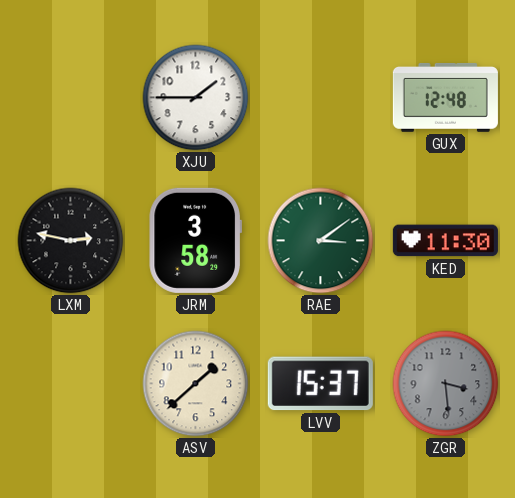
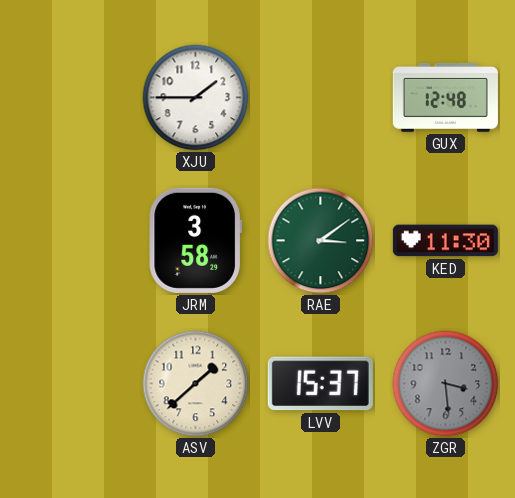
LXM: 2:47 -> none
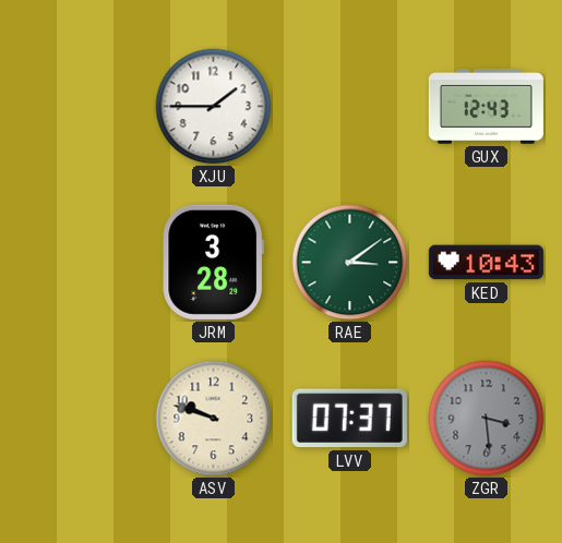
GUX: 12:48 -> 12:43
JRM: 3:58 -> 3:28
KED: 11:30 -> 10:43
ASV: 1:38 -> 9:48
LVV: 15:37 -> 07:37
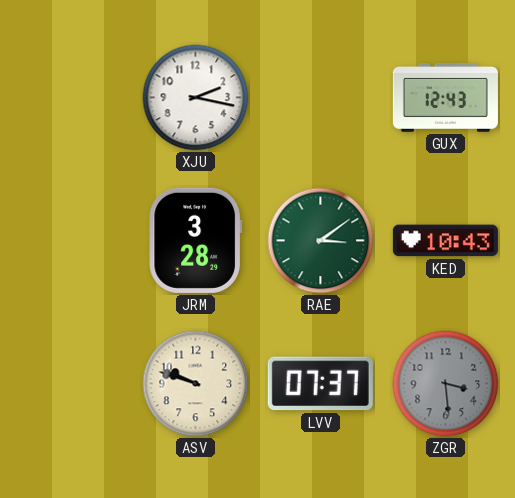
XJU: 1:45 -> 2:17
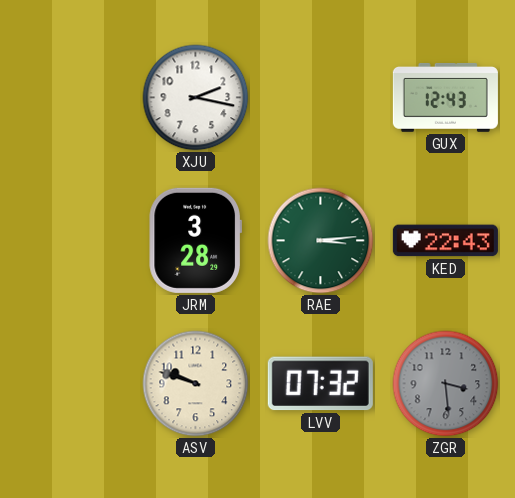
RAE: 3:09 -> 3:14
KED: 10:43 -> 22:43
LVV: 07:37 -> 07:32
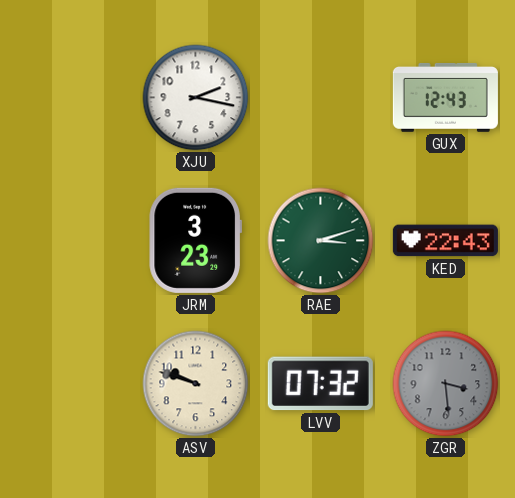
JRM: 3:28 -> 3:23
RAE: 3:14 -> 3:12
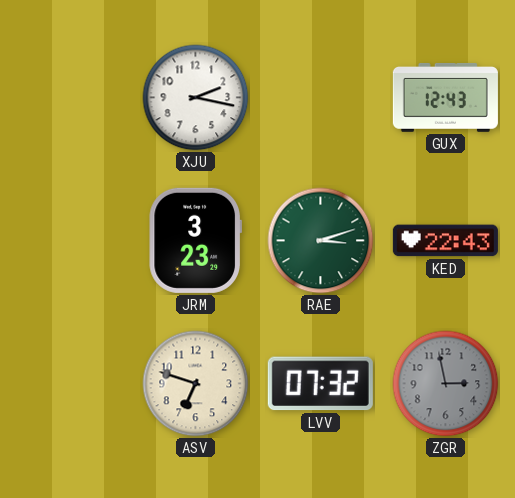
ASV: 9:48 -> 6:48
ZGR: 3:29 -> 2:58
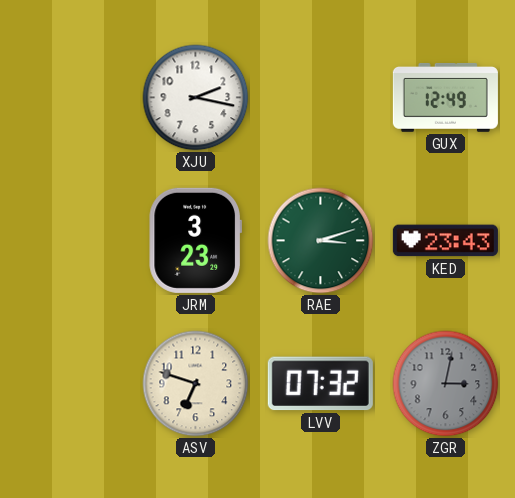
GUX: 12:43 -> 12:49
KED: 22:43 -> 23:43
ZGR: 2:58 -> 3:02
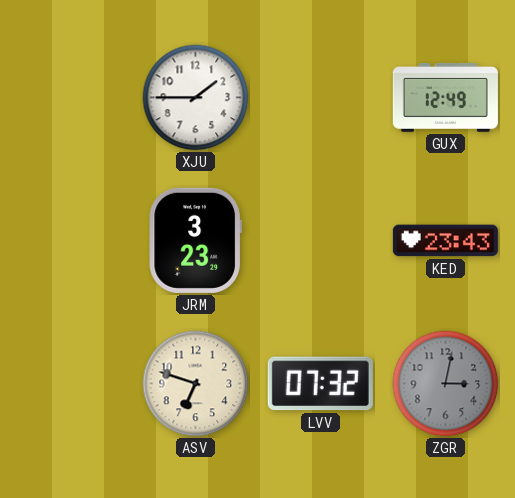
XJU: 2:17 -> 1:45
RAE: 3:12 -> none
